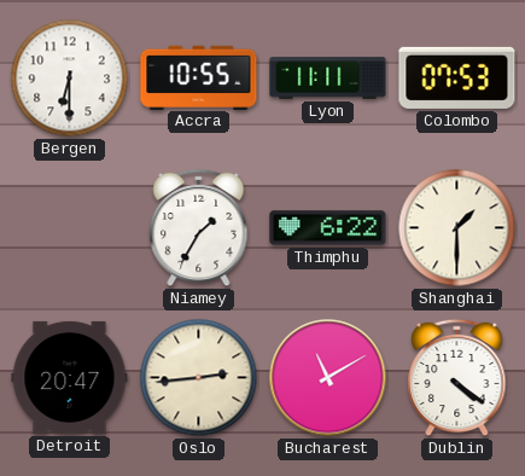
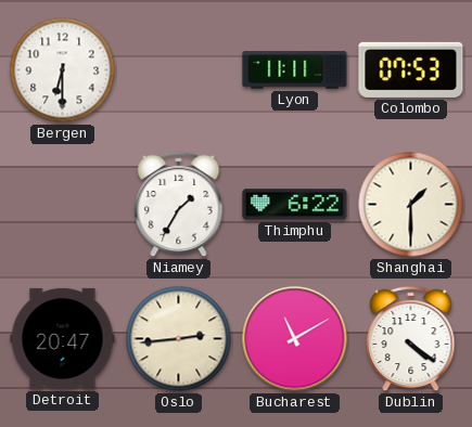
Accra: 10:55 -> none
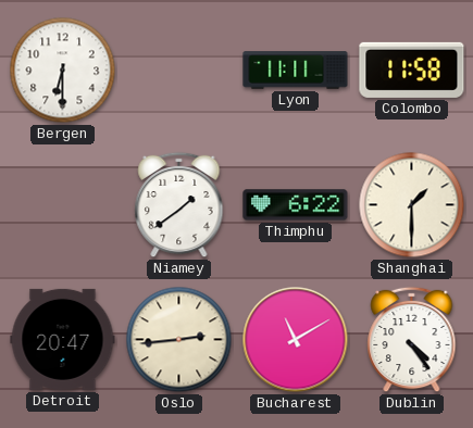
Colombo: 07:53 -> 11:58
Niamey: 1:35 -> 1:39
Dublin: 4:21 -> 4:24
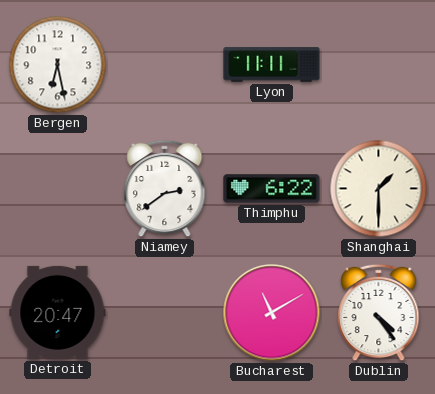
Bergen: 6:30 -> 6:28
Colombo: 11:58 -> none
Niamey: 1:39 -> 2:39
Oslo: 2:44 -> none
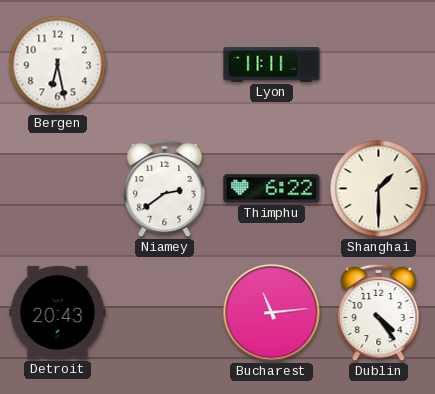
Detroit: 20:47 -> 20:43
Bucharest: 11:10 -> 11:14
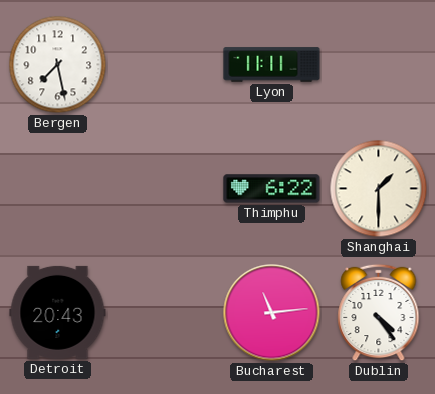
Bergen: 6:28 -> 7:28
Niamey: 2:39 -> none
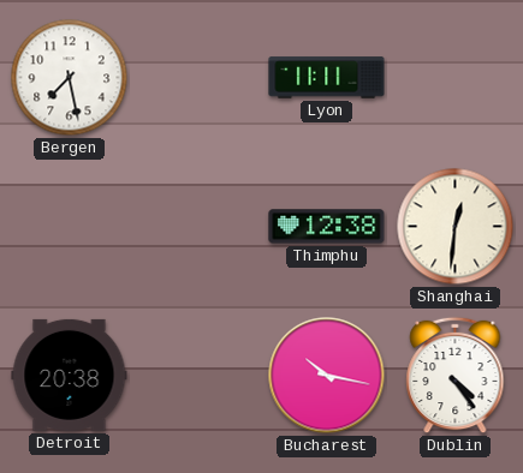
Thimphu: 6:22 -> 12:38
Shanghai: 1:30 -> 12:31
Detroit: 20:43 -> 20:38
Bucharest: 11:14 -> 10:17
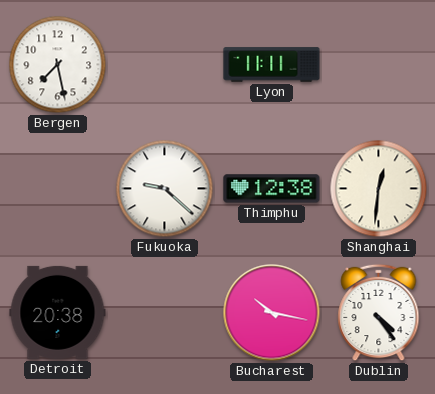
Fukuoka: none -> 9:22
